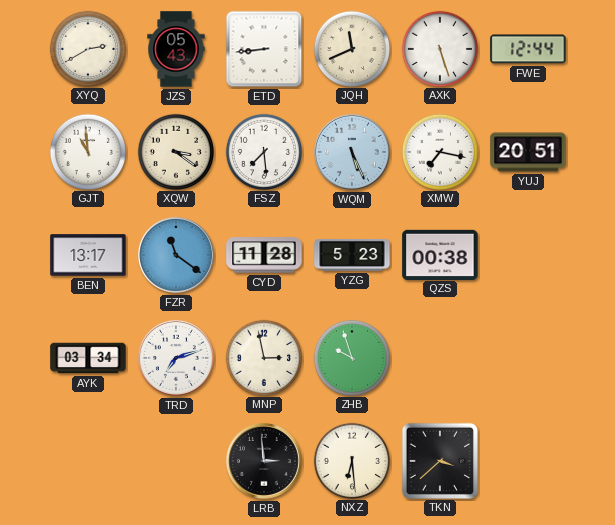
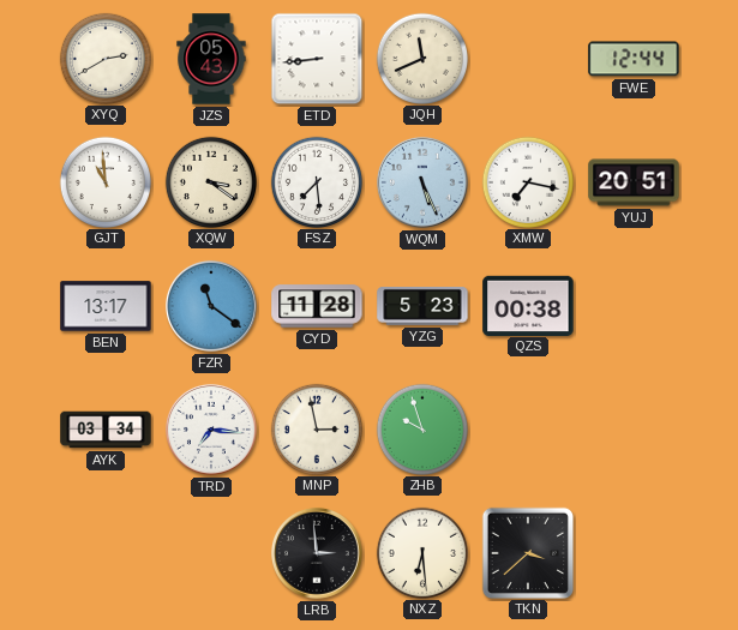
AXK: 5:27 -> none
TRD: 7:12 -> 7:16
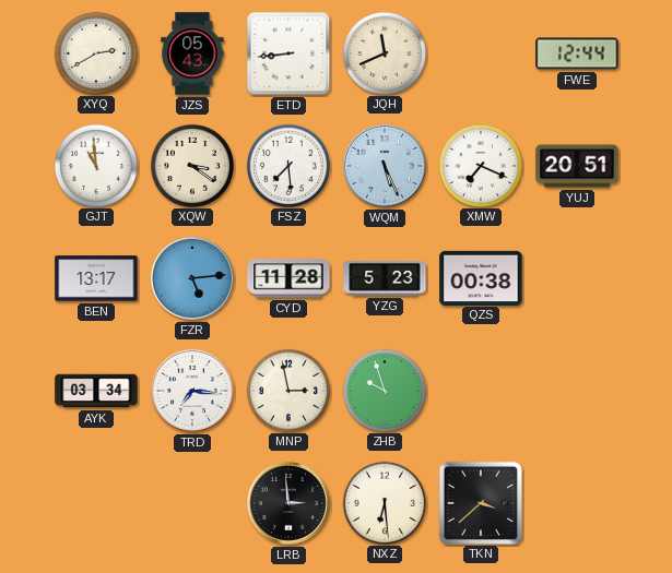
XMW: 7:17 -> 7:19
FZR: 11:21 -> 5:14
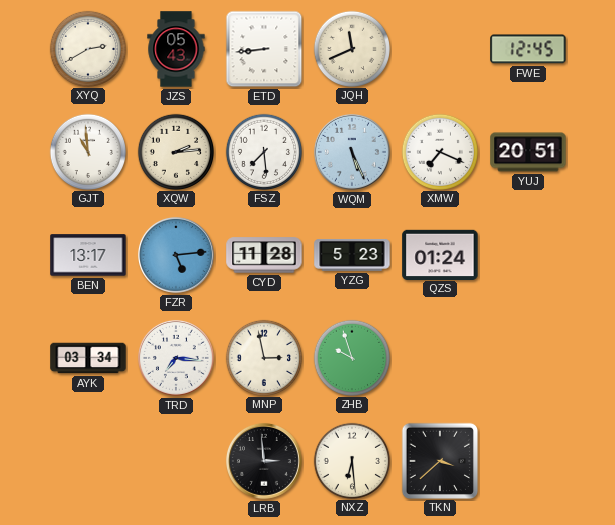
FWE: 12:44 -> 12:45
XQW: 3:21 -> 2:14
QZS: 00:38 -> 01:24
